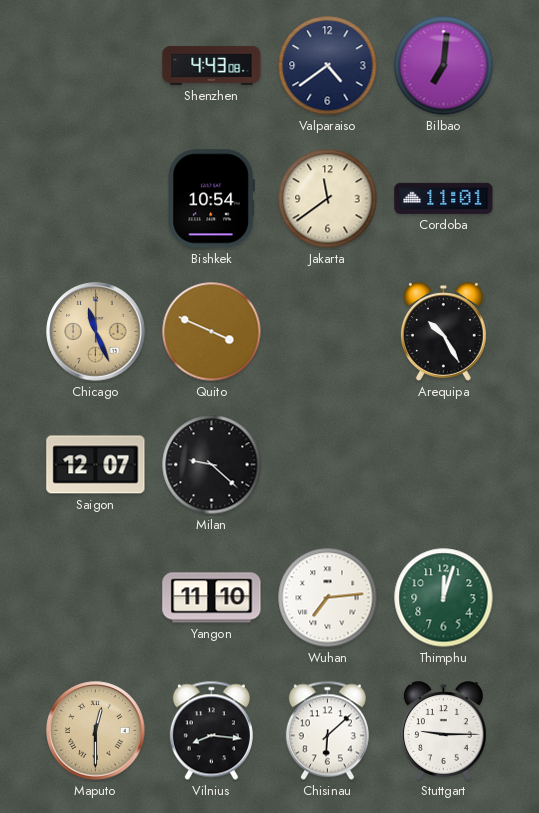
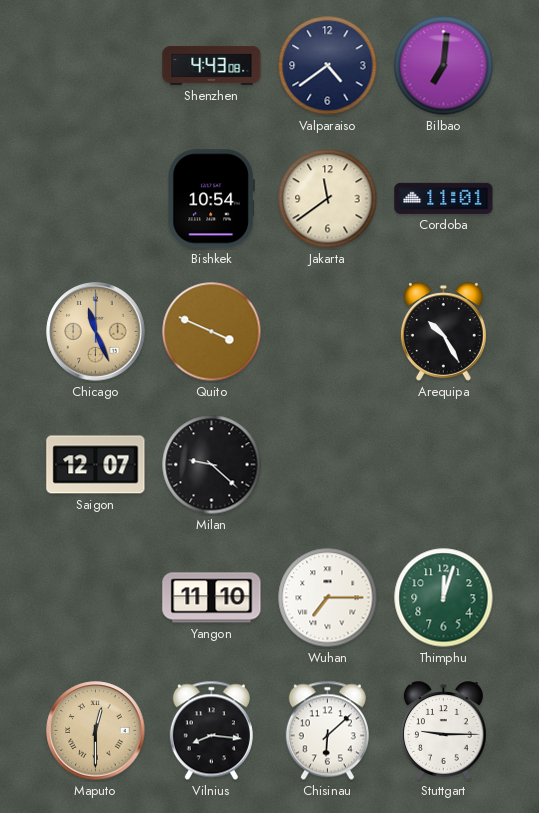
Wuhan: 7:14 -> 7:15
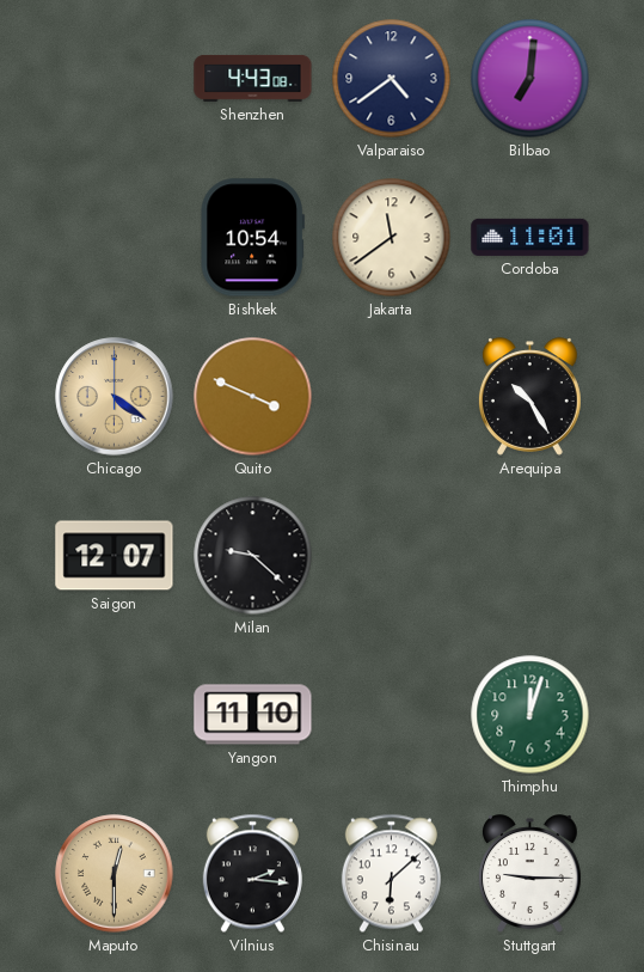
Chicago: 11:26 -> 4:21
Wuhan: 7:15 -> none
Vilnius: 8:16 -> 2:16
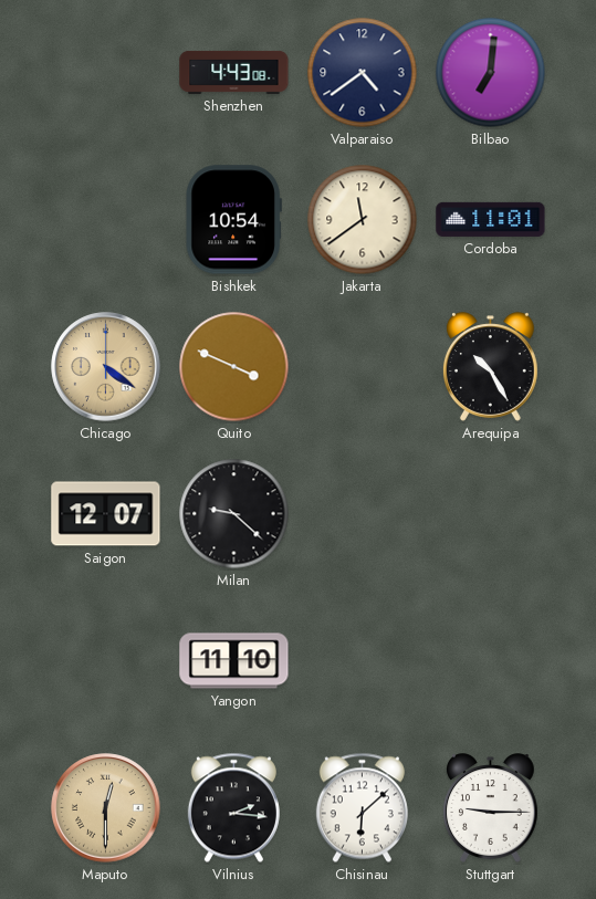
Thimphu: 12:03 -> none
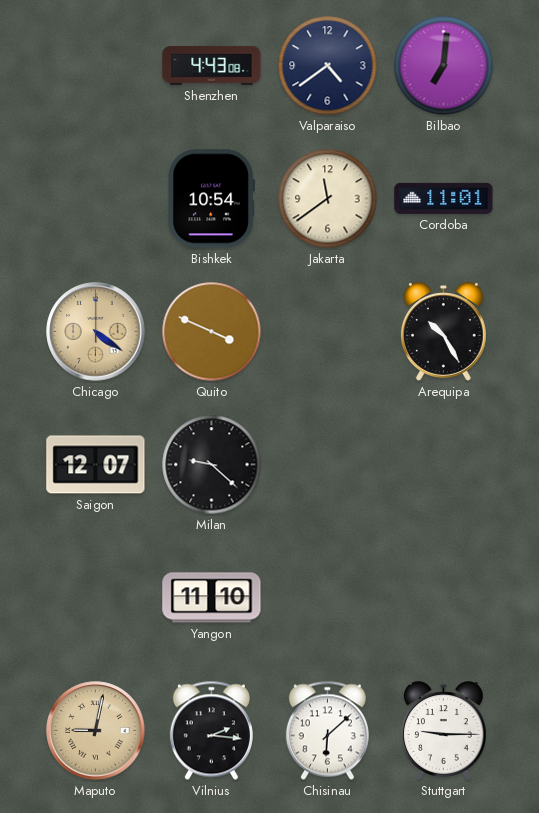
Maputo: 12:30 -> 9:02
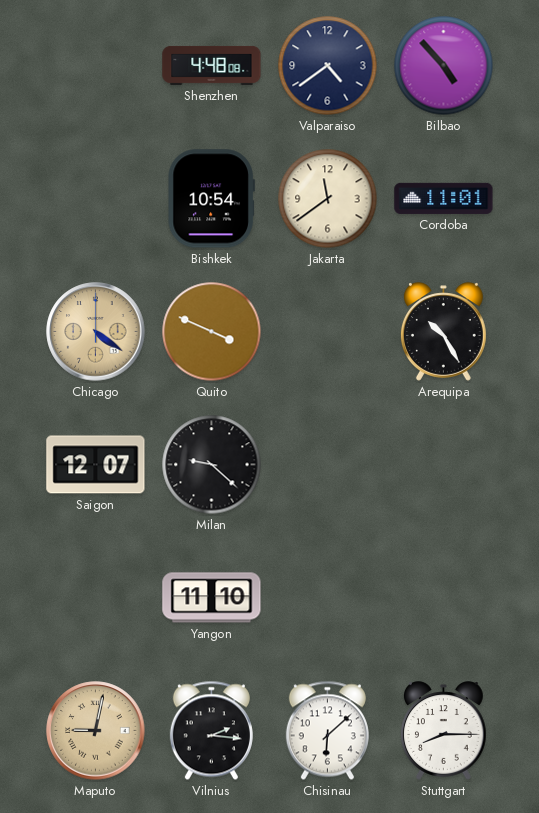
Shenzhen: 4:43 -> 4:48
Bilbao: 7:01 -> 4:53
Stuttgart: 9:15 -> 8:15
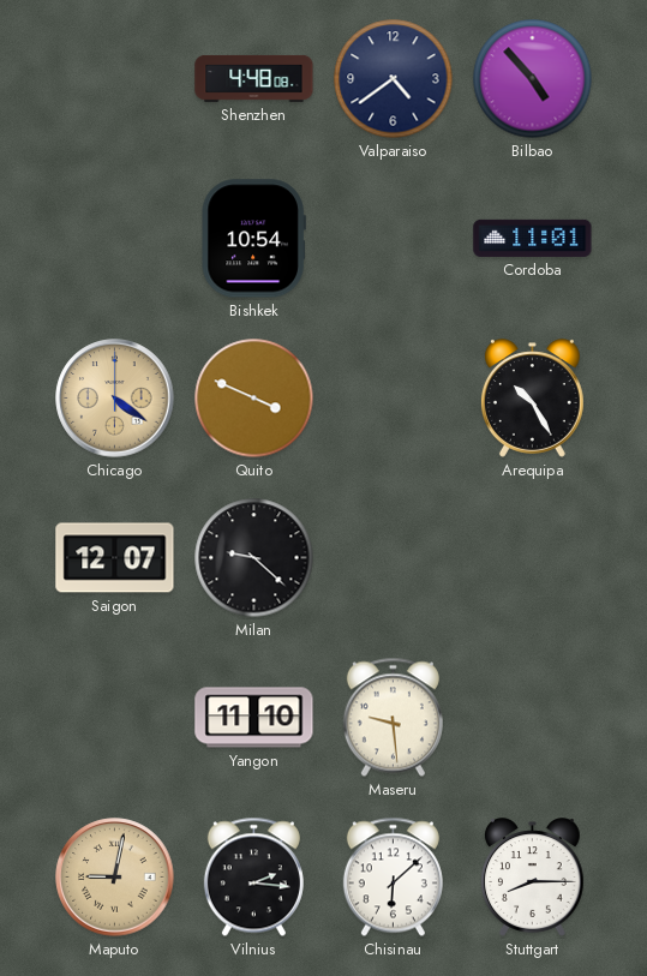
Jakarta: 11:39 -> none
Maseru: none -> 9:29
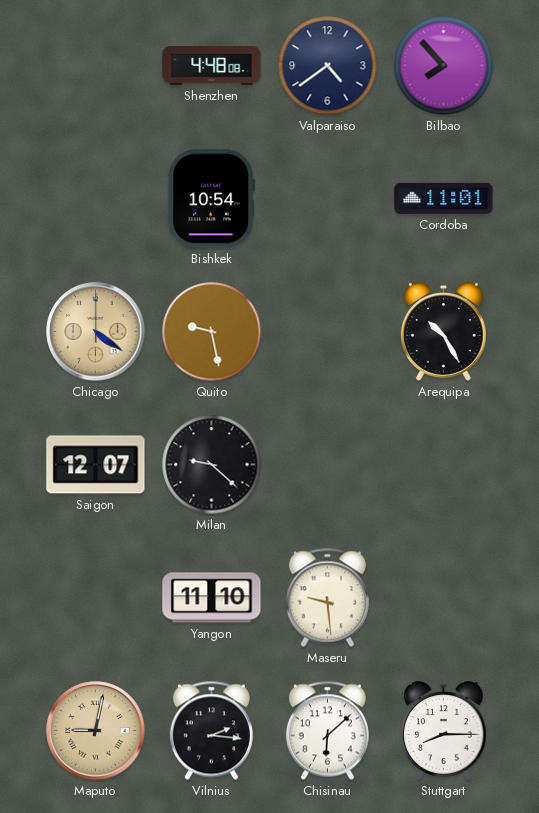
Bilbao: 4:53 -> 7:53
Quito: 3:49 -> 9:28
